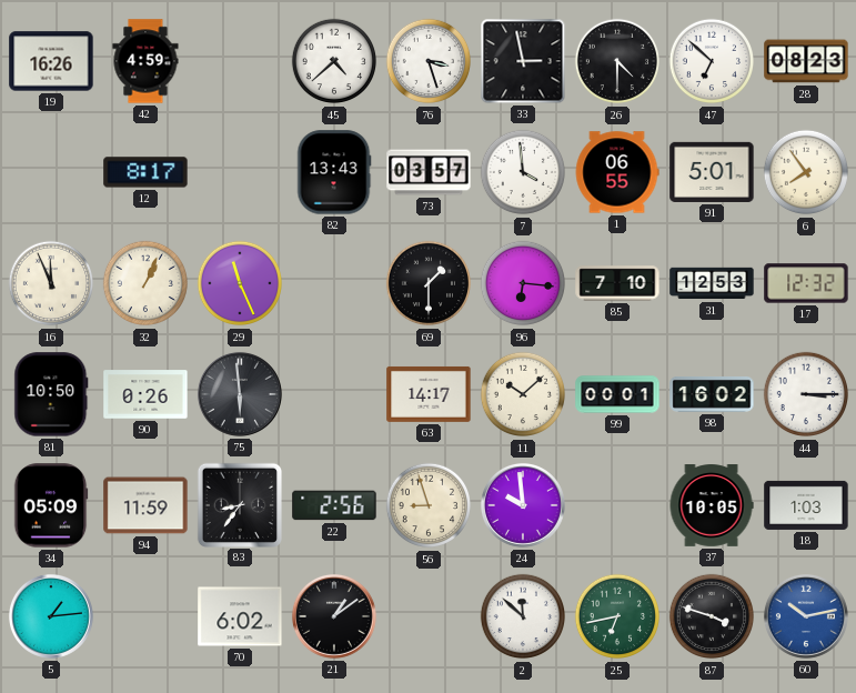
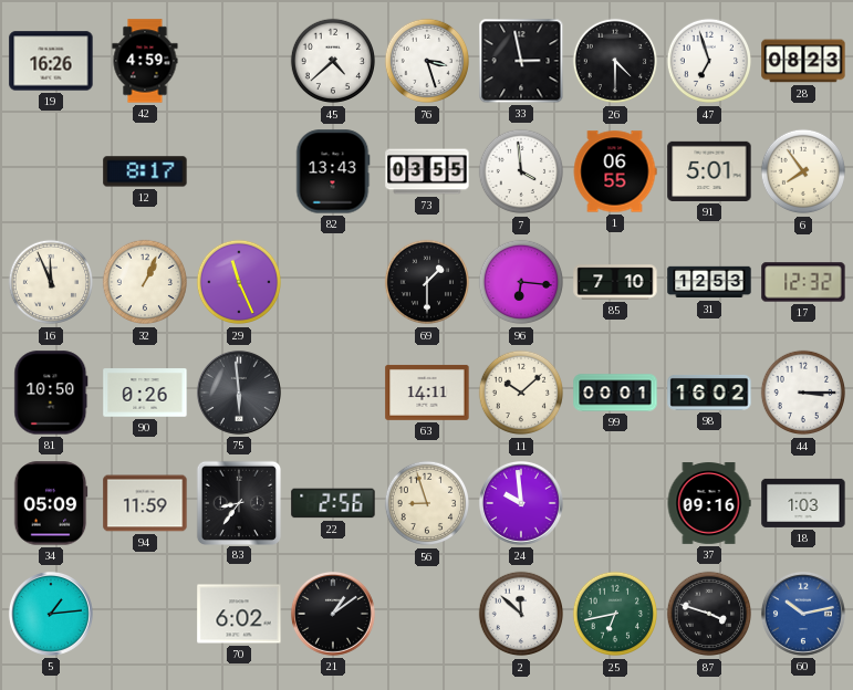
47: 6:52 -> 6:57
73: 03:57 -> 03:55
63: 14:17 -> 14:11
37: 10:05 -> 09:16
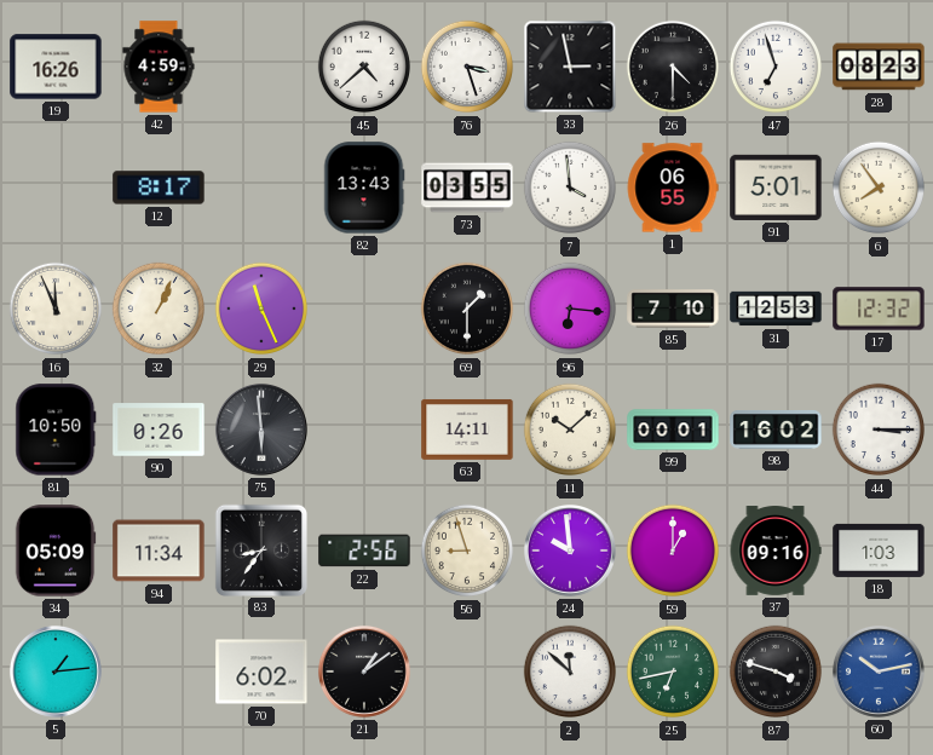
94: 11:59 -> 11:34
59: none -> 1:00
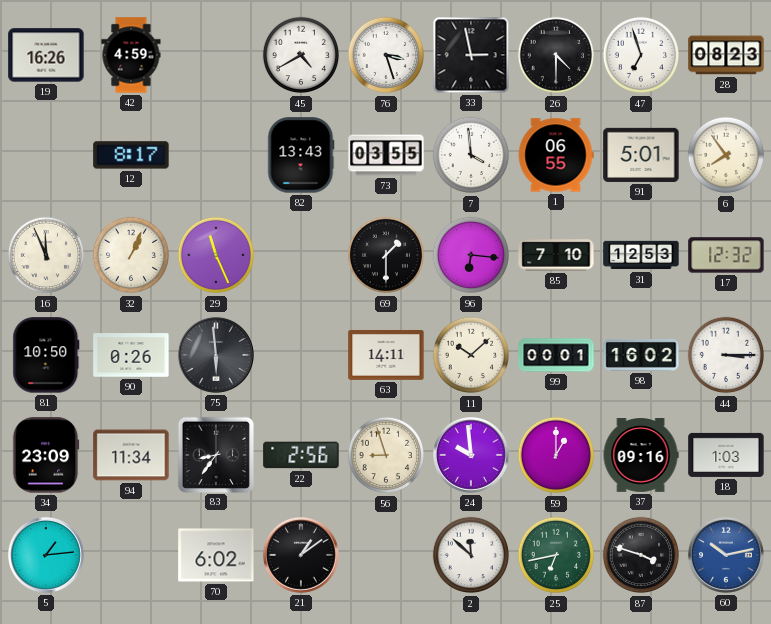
45: 4:38 -> 4:40
34: 05:09 -> 23:09
